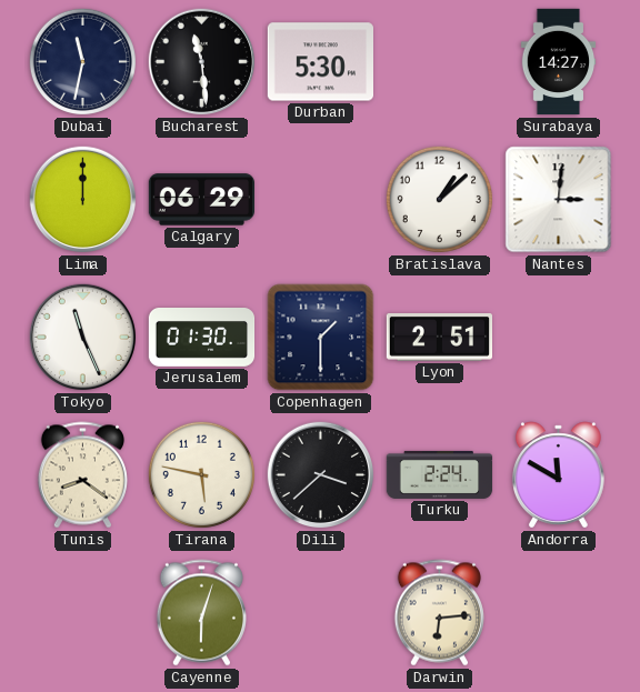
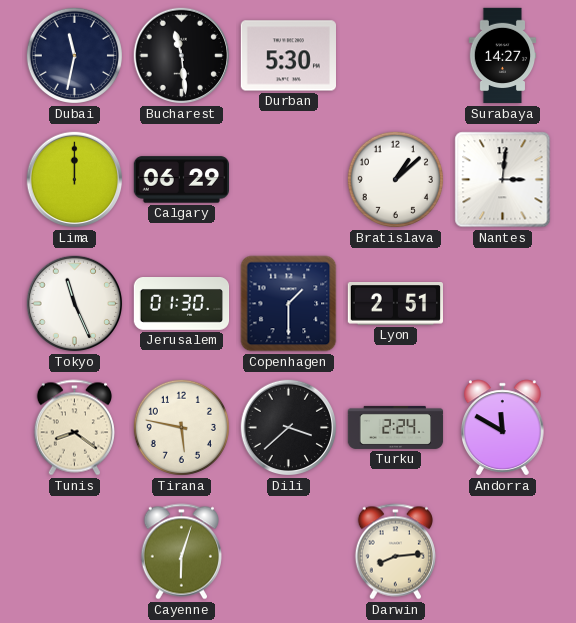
Darwin: 6:14 -> 8:14
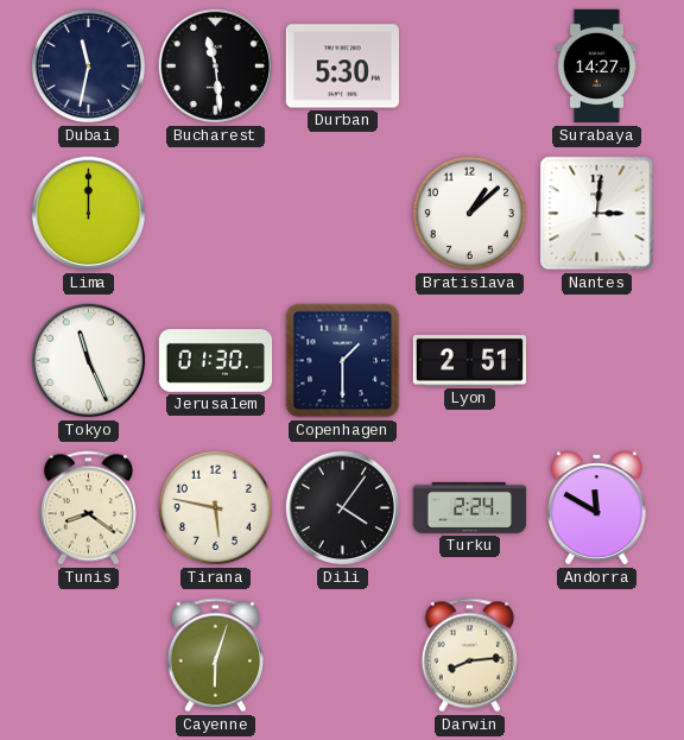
Calgary: 06:29 -> none
Dili: 3:38 -> 4:06
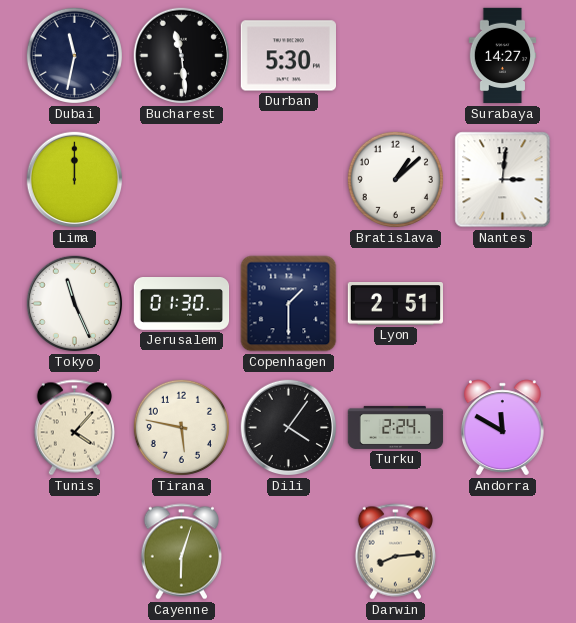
Tunis: 8:21 -> 4:07
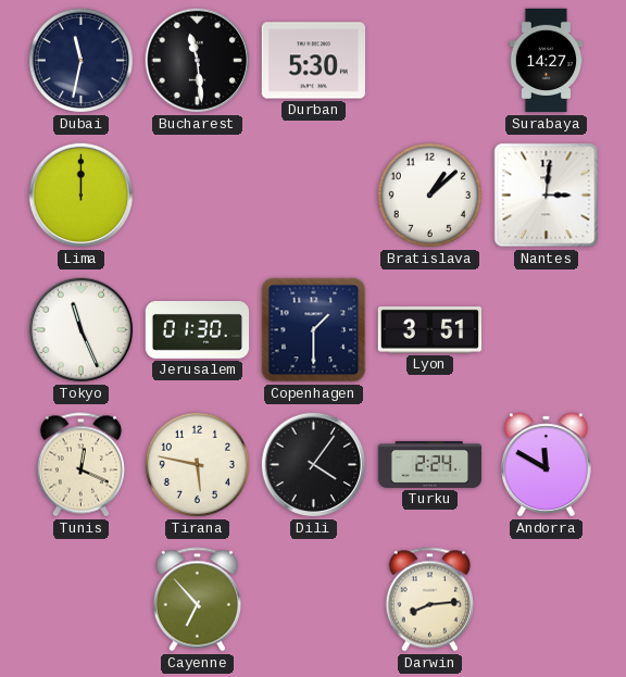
Lyon: 2:51 -> 3:51
Tunis: 4:07 -> 12:19
Cayenne: 6:03 -> 6:53
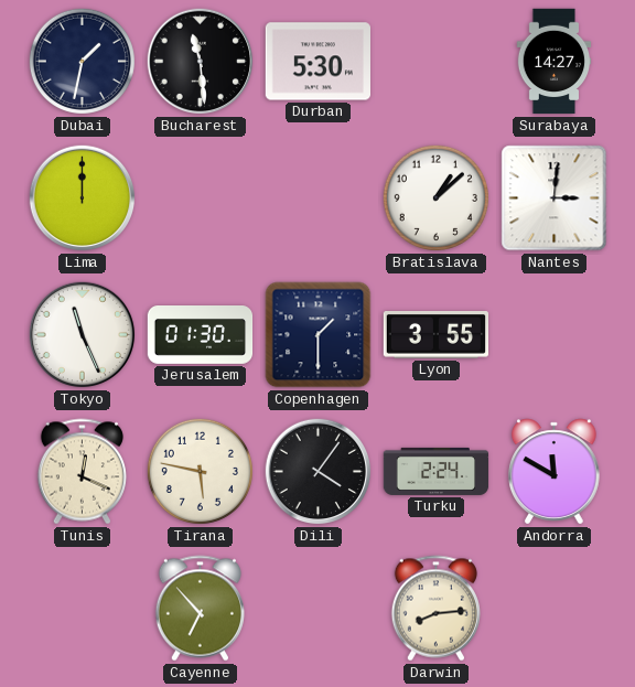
Dubai: 11:32 -> 1:32
Lyon: 3:51 -> 3:55
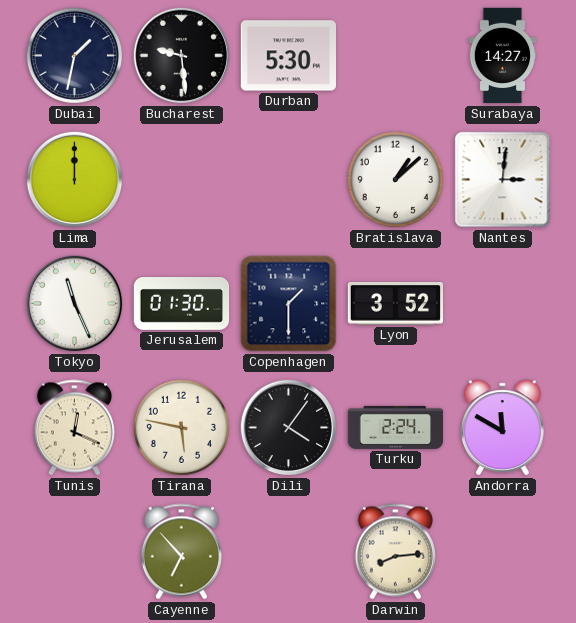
Bucharest: 11:29 -> 9:29
Lyon: 3:55 -> 3:52
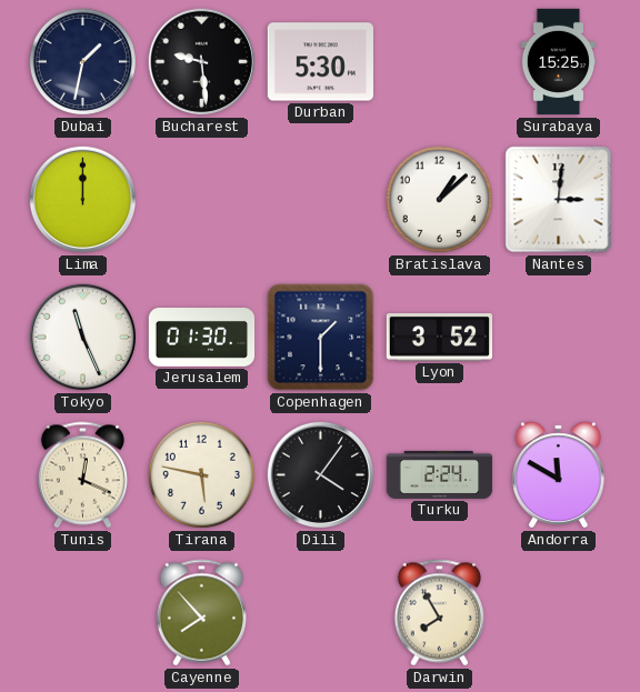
Surabaya: 14:27 -> 15:25
Cayenne: 6:53 -> 7:53
Darwin: 8:14 -> 7:55
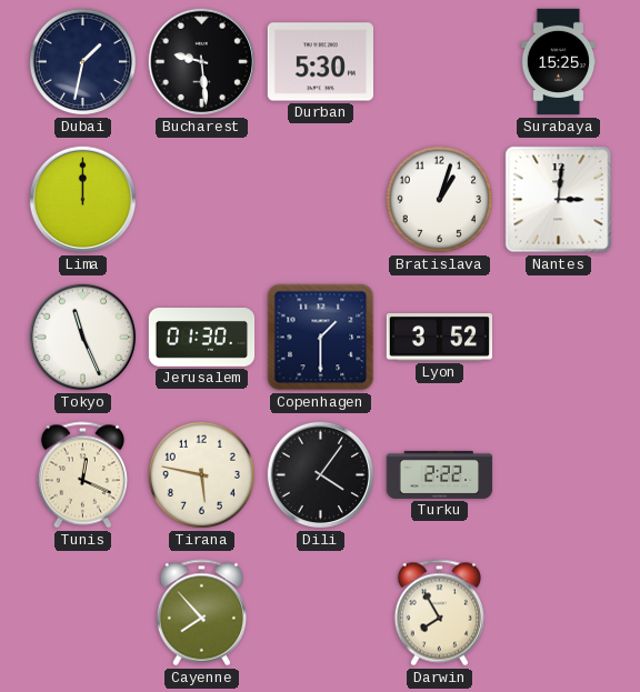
Bratislava: 1:08 -> 1:03
Turku: 2:24 -> 2:22
Andorra: 11:50 -> none
